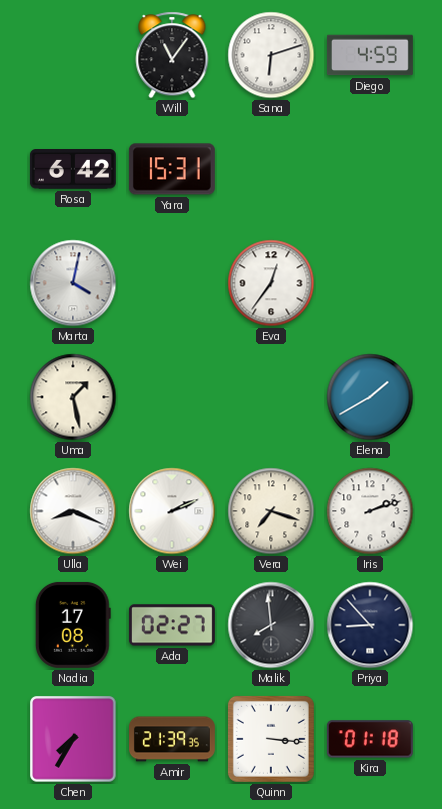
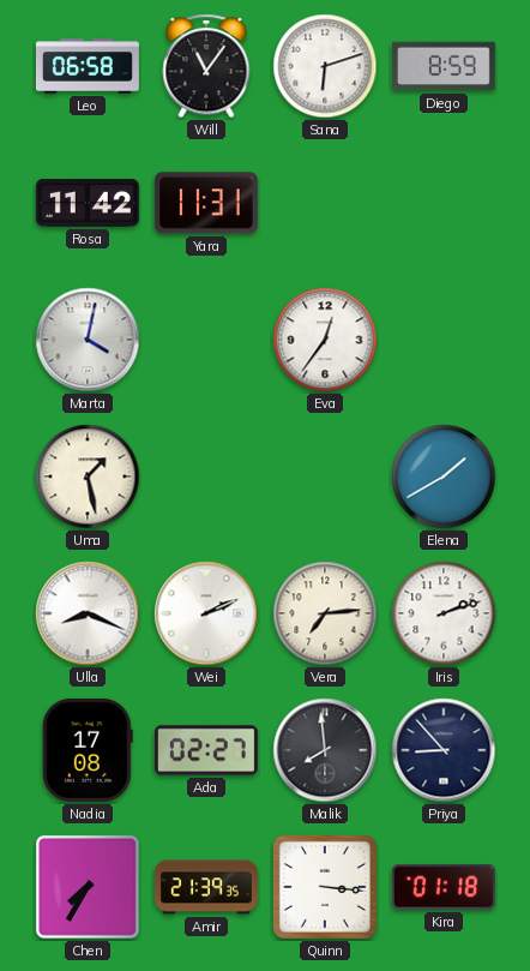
Leo: none -> 06:58
Diego: 4:59 -> 8:59
Rosa: 6:42 -> 11:42
Yara: 15:31 -> 11:31
Vera: 7:18 -> 7:14
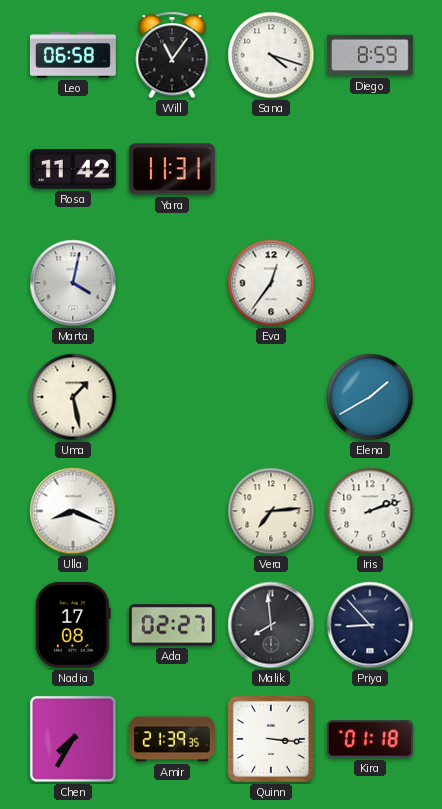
Sana: 6:12 -> 4:18
Wei: 2:11 -> none
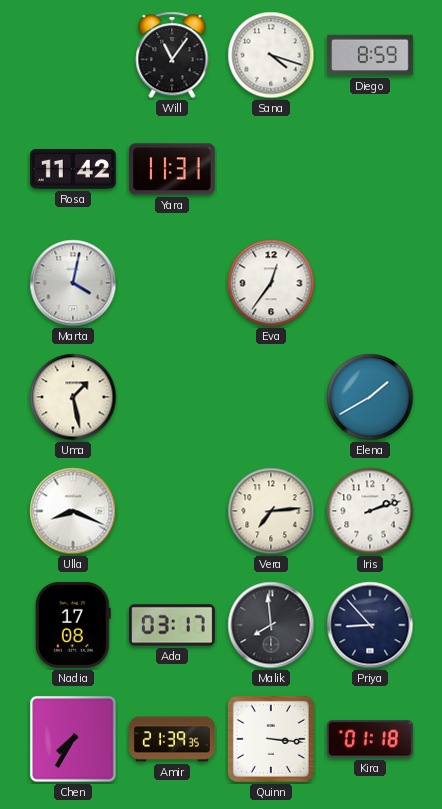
Leo: 06:58 -> none
Ada: 02:27 -> 03:17
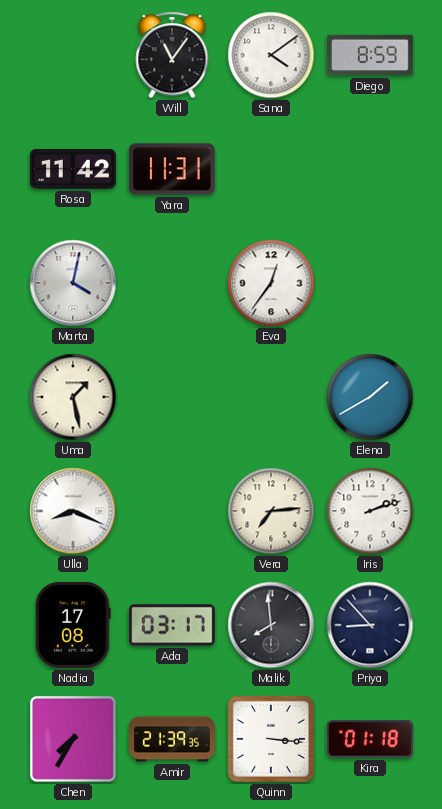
Sana: 4:18 -> 4:09
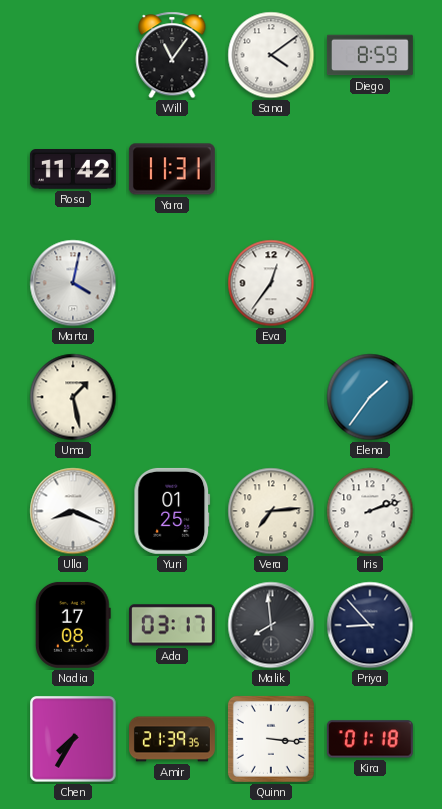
Elena: 1:40 -> 1:36
Yuri: none -> 01:25
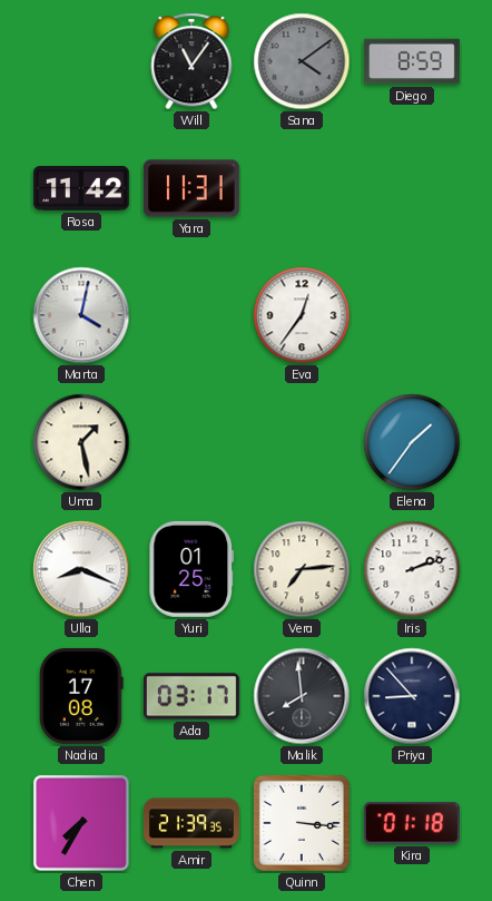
Sana dial: white -> grey
